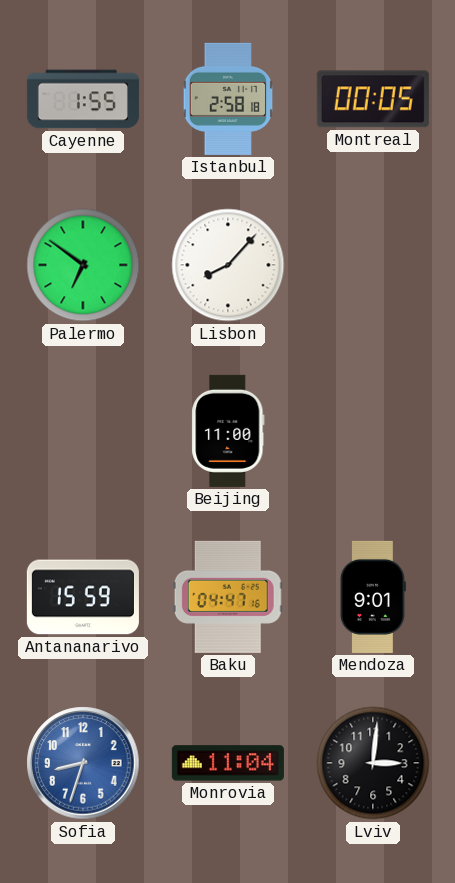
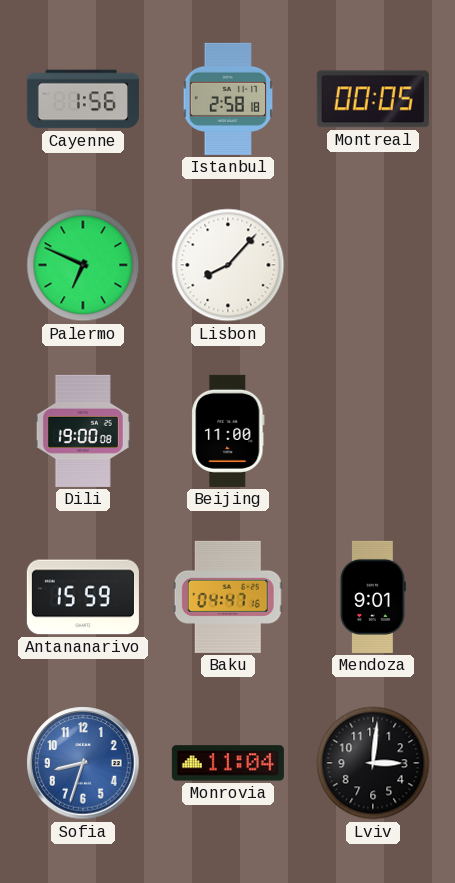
Cayenne: 1:55 -> 1:56
Palermo: 6:51 -> 6:49
Dili: none -> 19:00
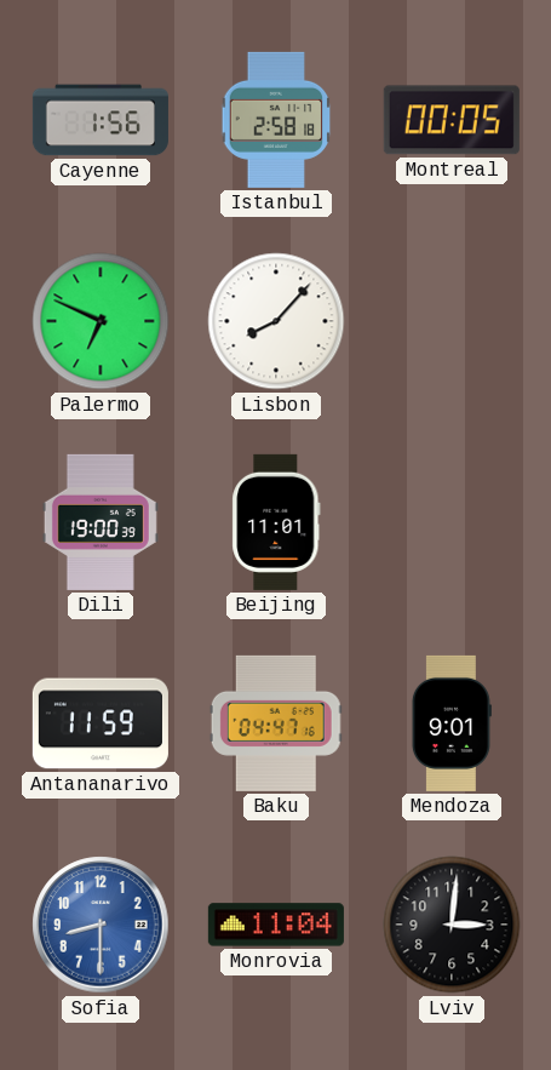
Dili: 19:00:08 -> 19:00:39
Beijing: 11:00 -> 11:01
Antananarivo: 15:59 -> 11:59
Sofia: 8:33 -> 8:30
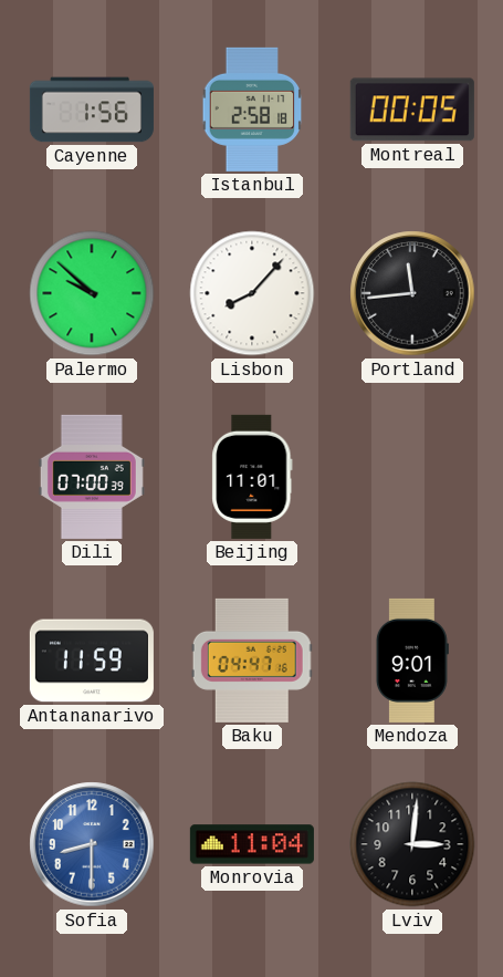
Palermo: 6:49 -> 9:52
Portland: none -> 11:44
Dili: 19:00 -> 07:00
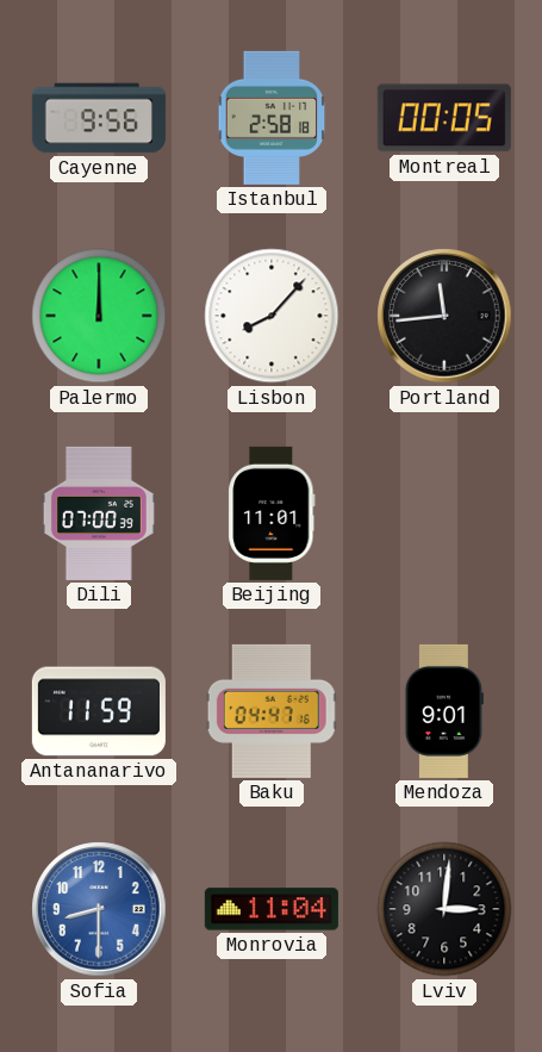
Cayenne: 1:56 -> 9:56
Palermo: 9:52 -> 12:00
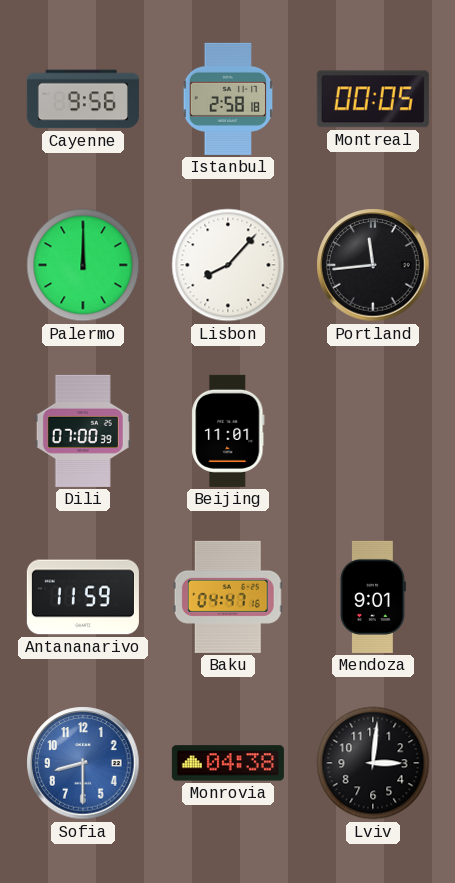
Monrovia: 11:04 -> 04:38
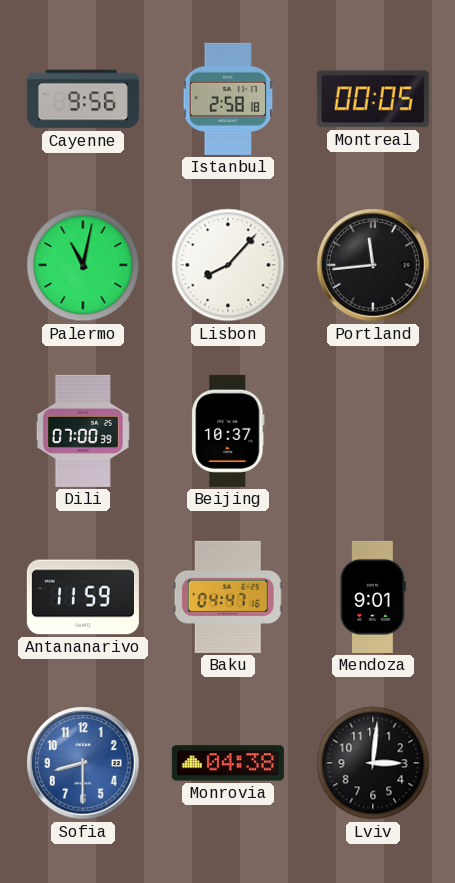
Palermo: 12:00 -> 11:02
Beijing: 11:01 -> 10:37
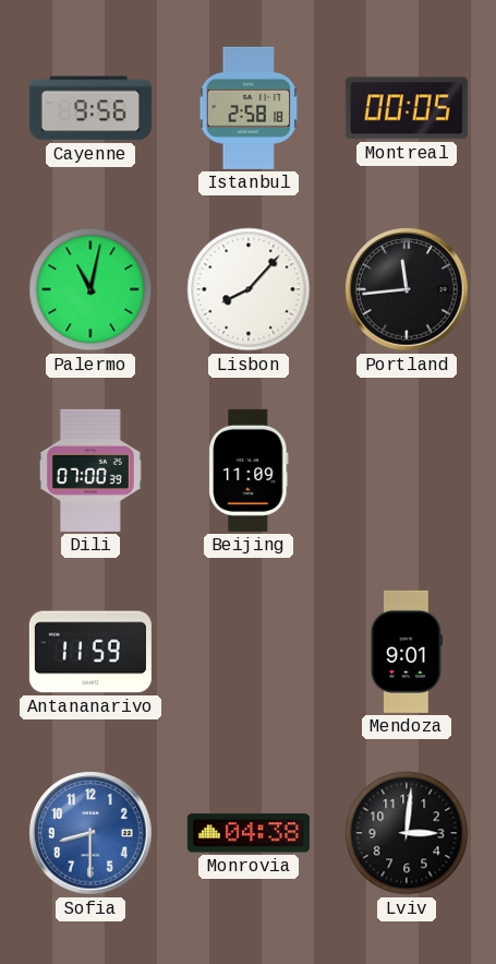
Beijing: 10:37 -> 11:09
Baku: 04:47 -> none
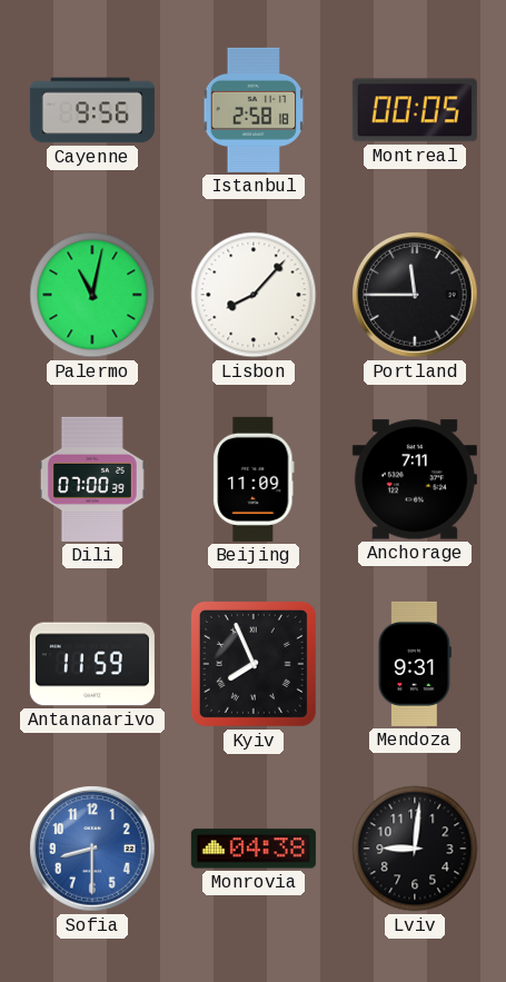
Portland: 11:44 -> 11:45
Anchorage: none -> 7:11
Kyiv: none -> 7:56
Mendoza: 9:01 -> 9:31
Lviv: 3:01 -> 9:01
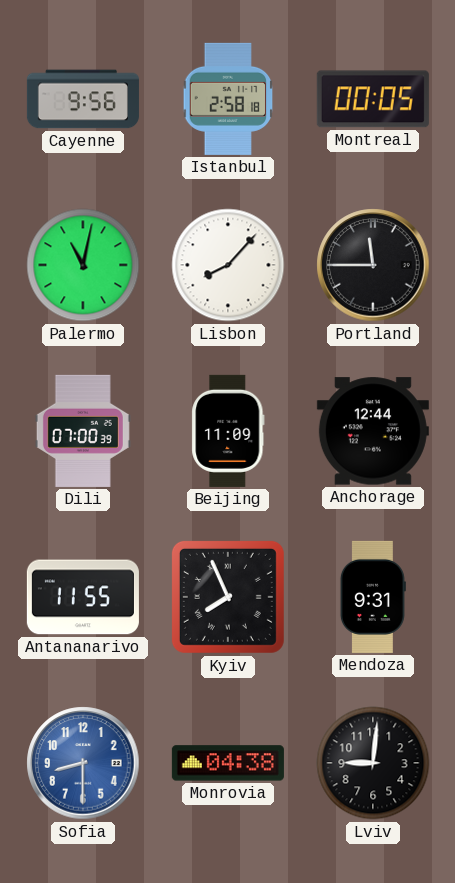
Anchorage: 7:11 -> 12:44
Antananarivo: 11:59 -> 11:55
